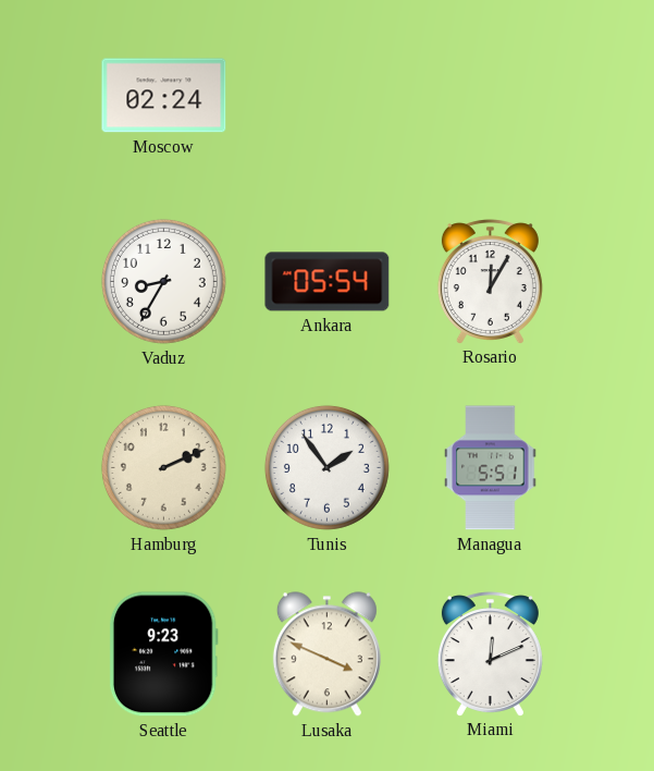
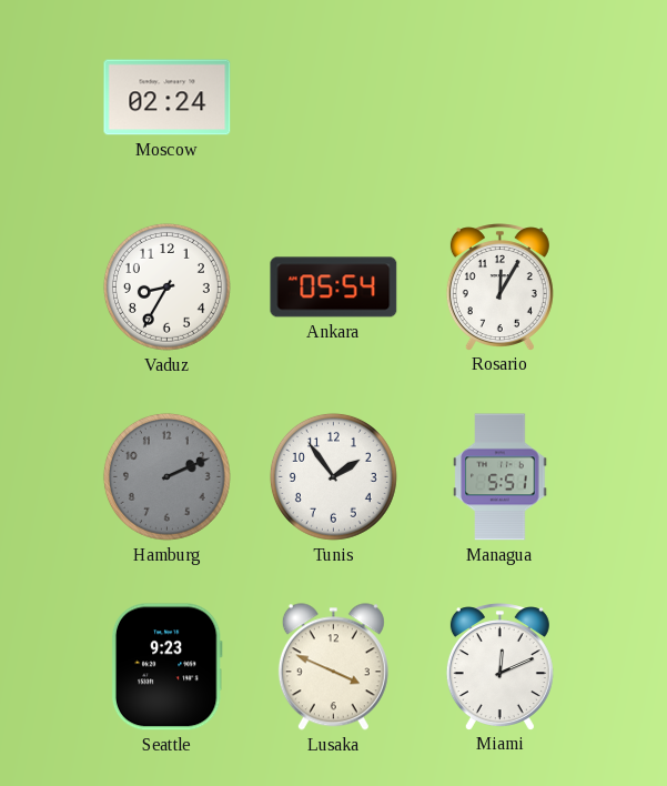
Hamburg dial: cream -> grey
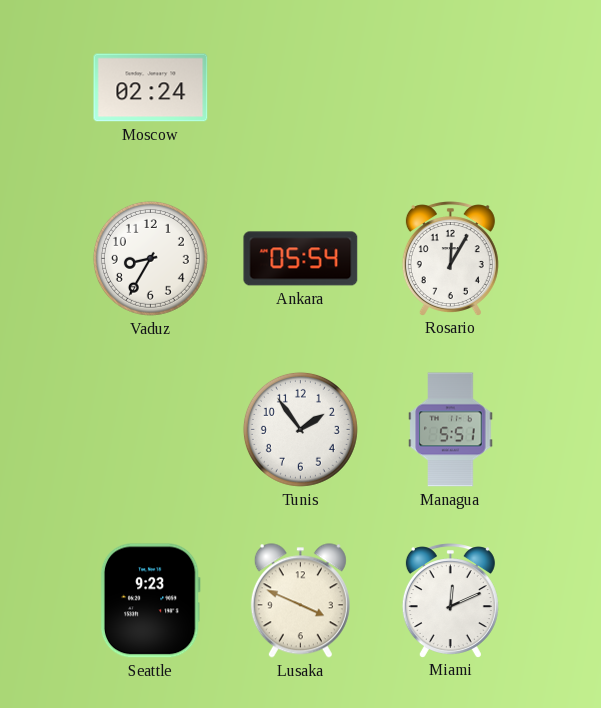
Hamburg: 2:11 -> none
